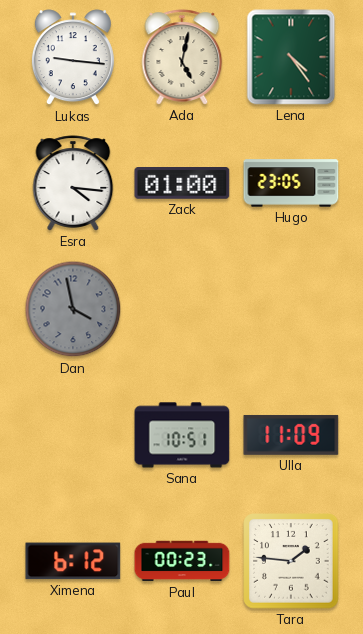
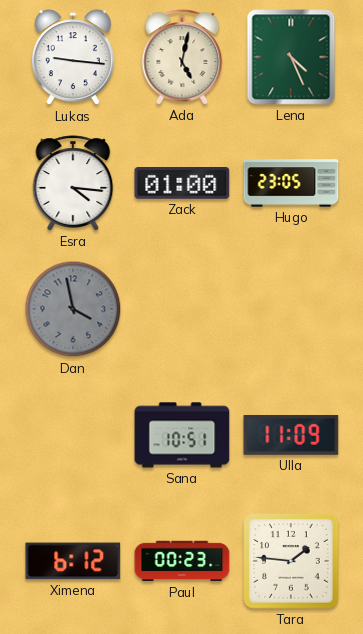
Lena: 4:24 -> 4:26
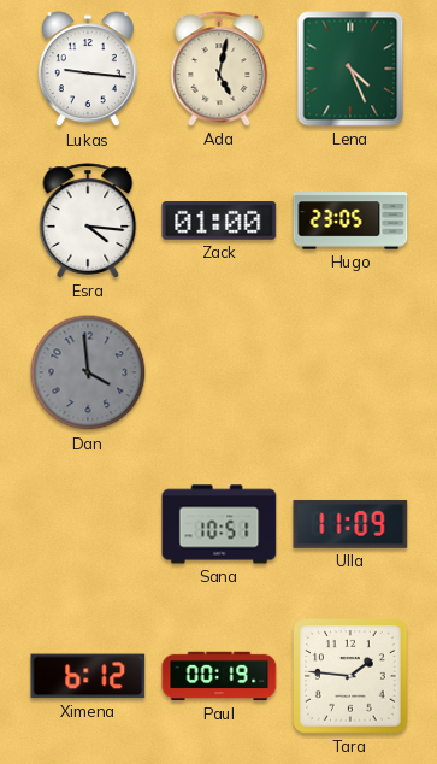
Dan: 3:58 -> 3:59
Paul: 00:23 -> 00:19
